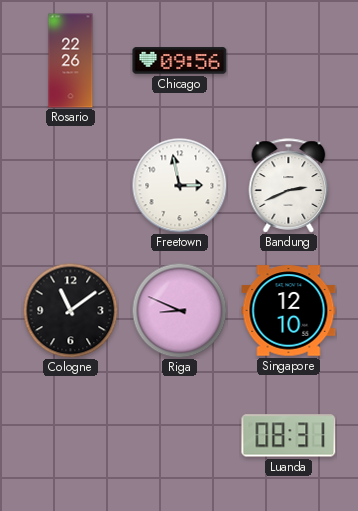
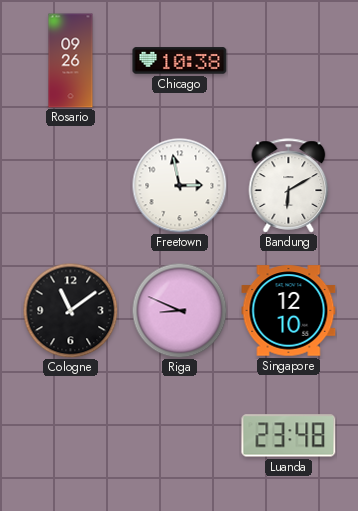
Rosario: 22:26 -> 09:26
Chicago: 09:56 -> 10:38
Bandung: 2:41 -> 6:10
Luanda: 08:31 -> 23:48
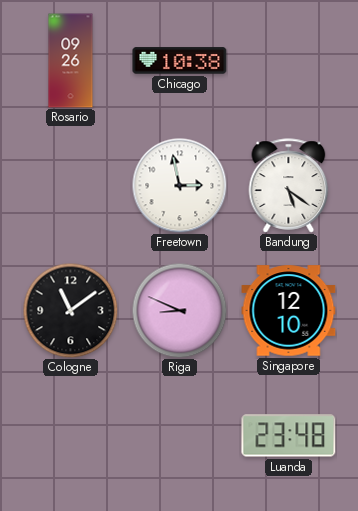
Bandung: 6:10 -> 5:21
